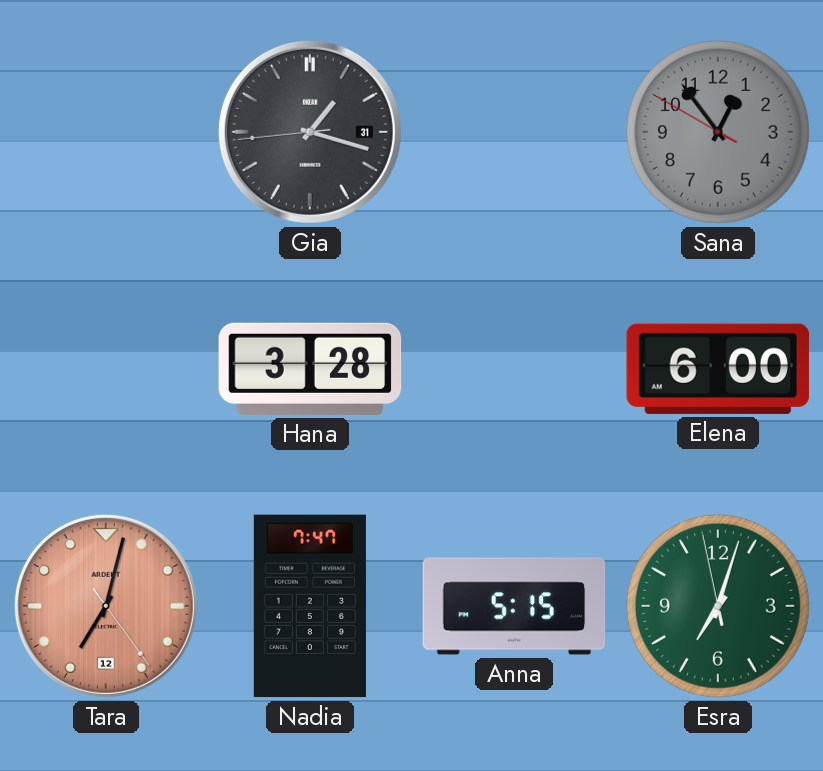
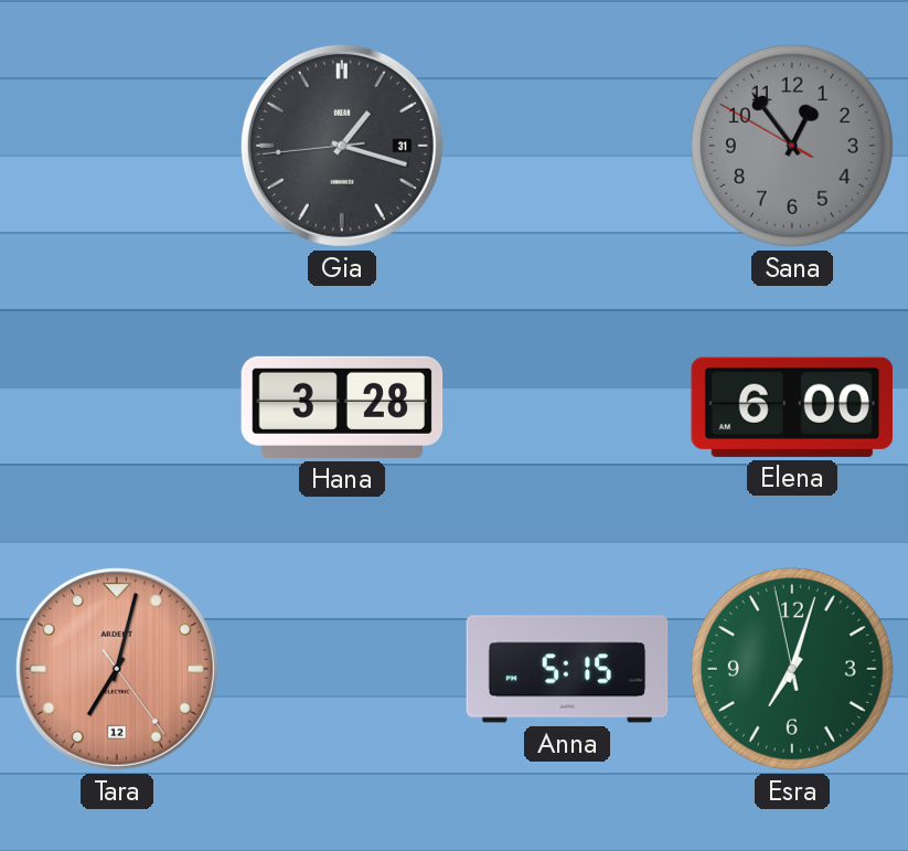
Nadia: 7:47 -> none
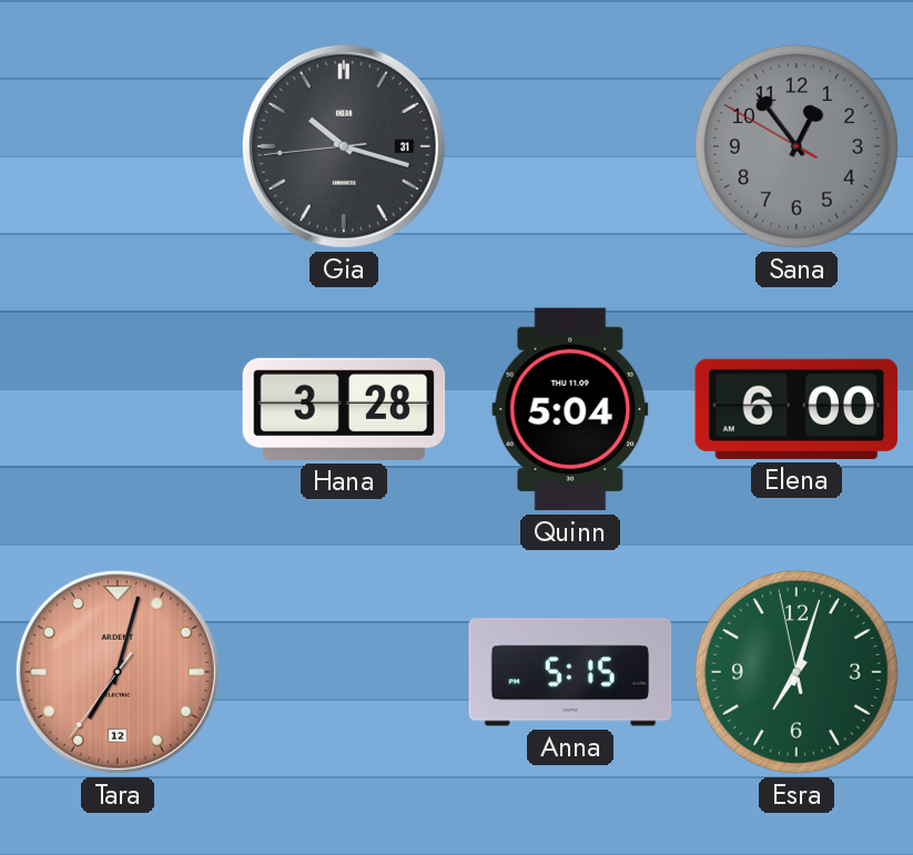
Gia: 1:17 -> 10:17
Quinn: none -> 5:04
Tara: 7:02:24 -> 7:02:36
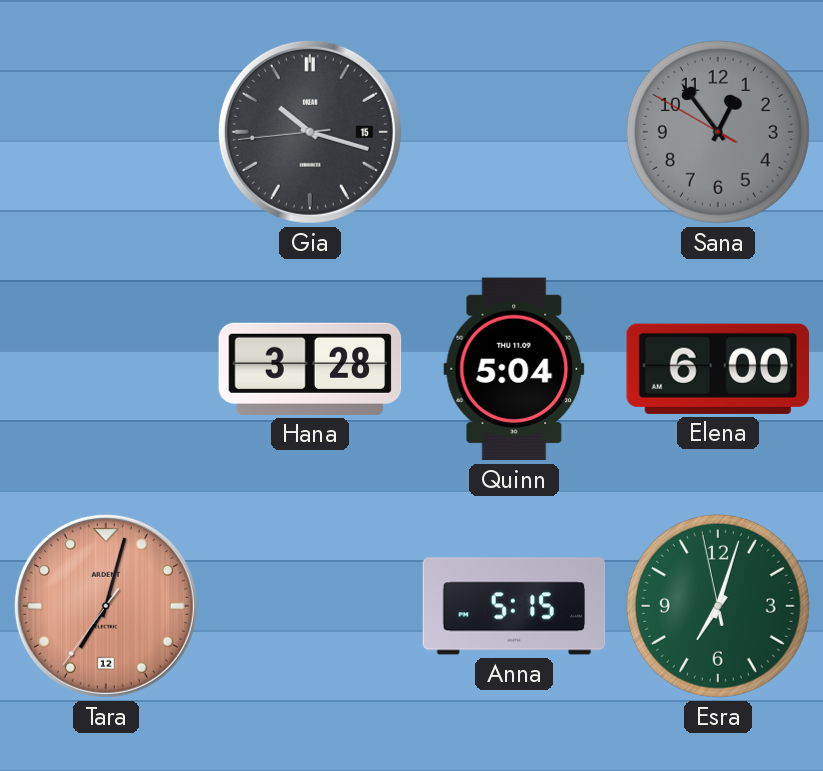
Gia date: 31 -> 15
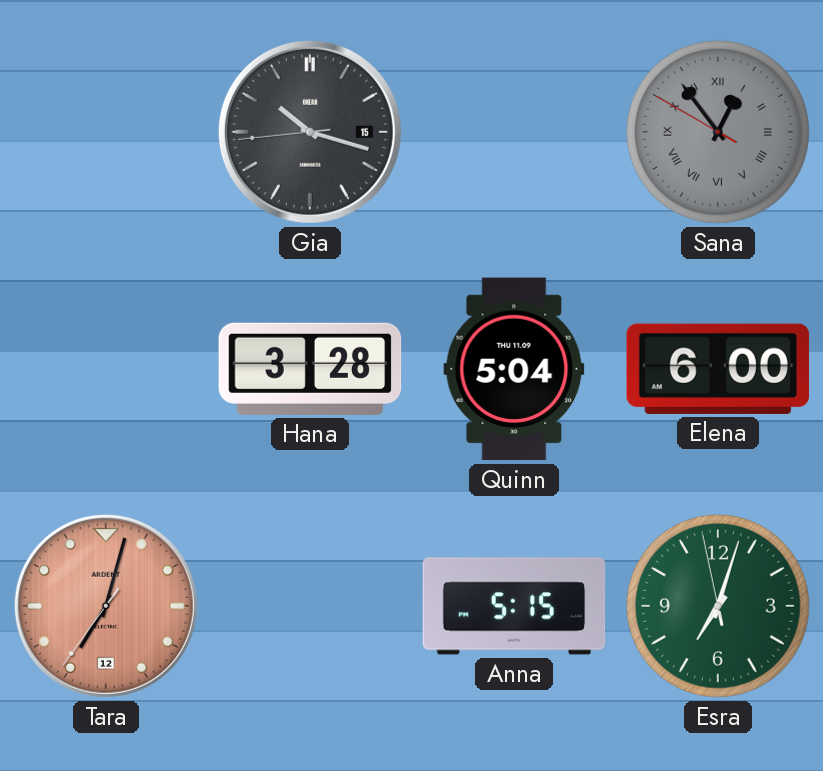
Sana numerals: Arabic -> Roman
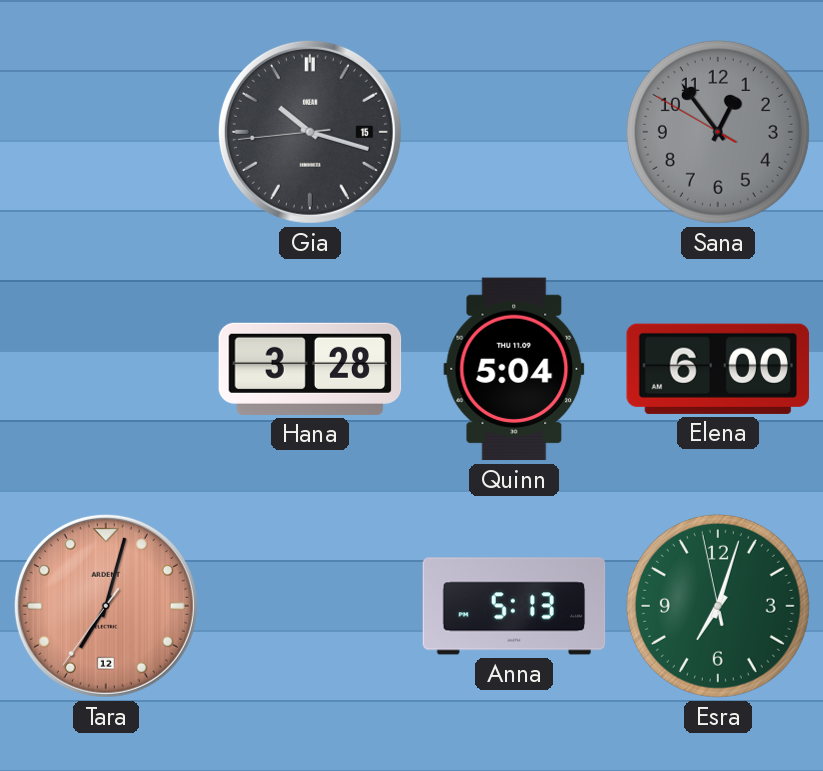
Sana numerals: Roman -> Arabic
Anna: 5:15 -> 5:13
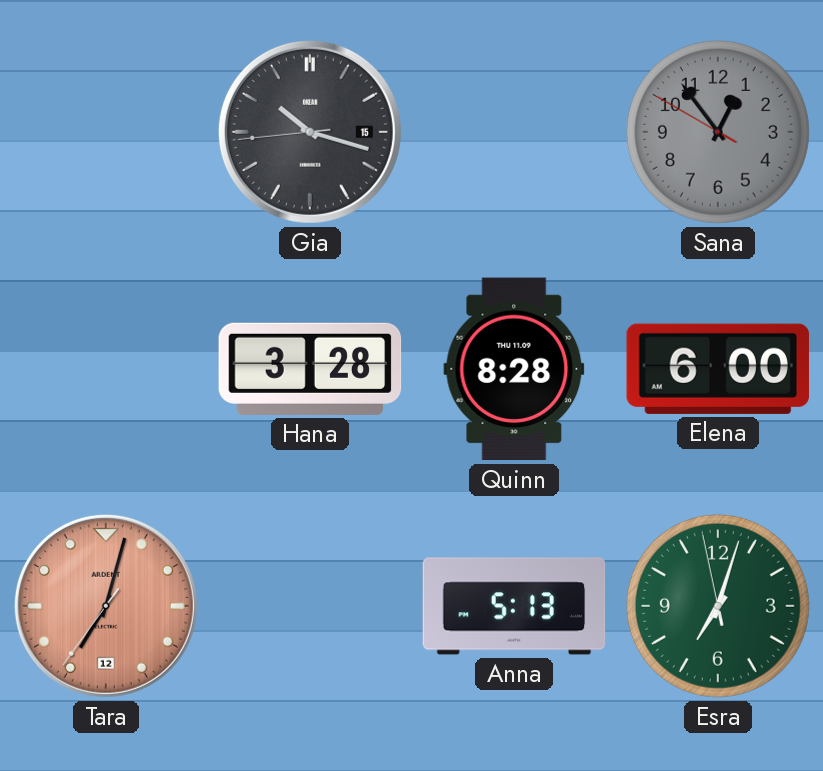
Quinn: 5:04 -> 8:28
